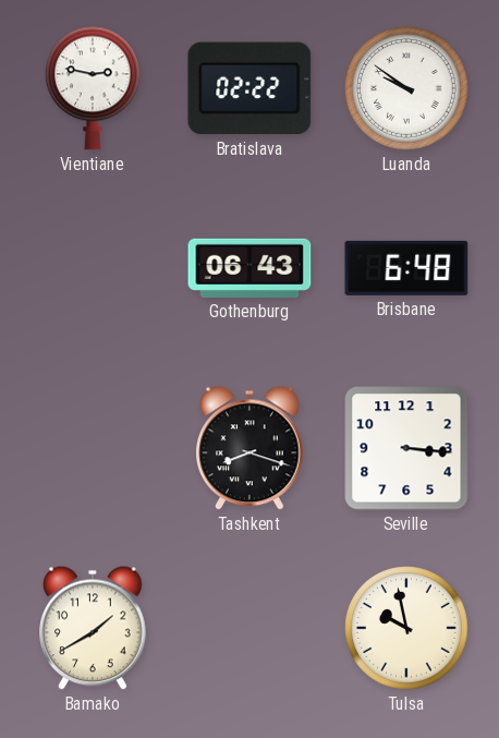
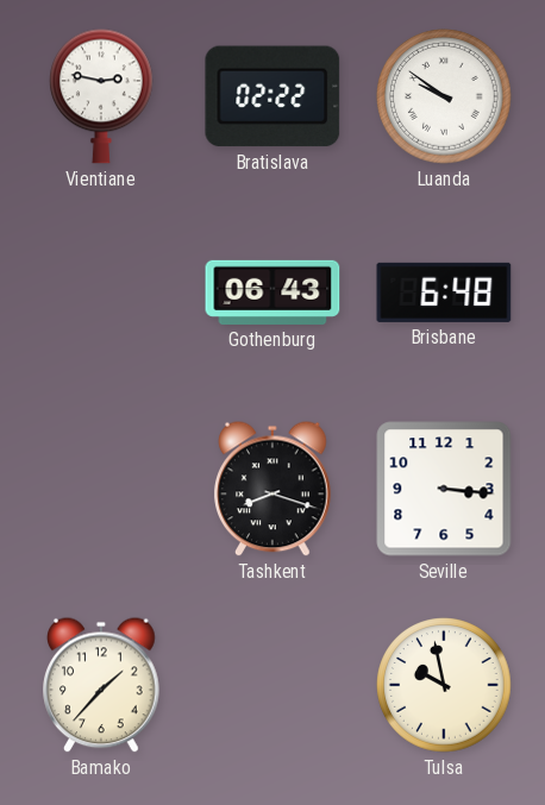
Bamako: 1:40 -> 1:37
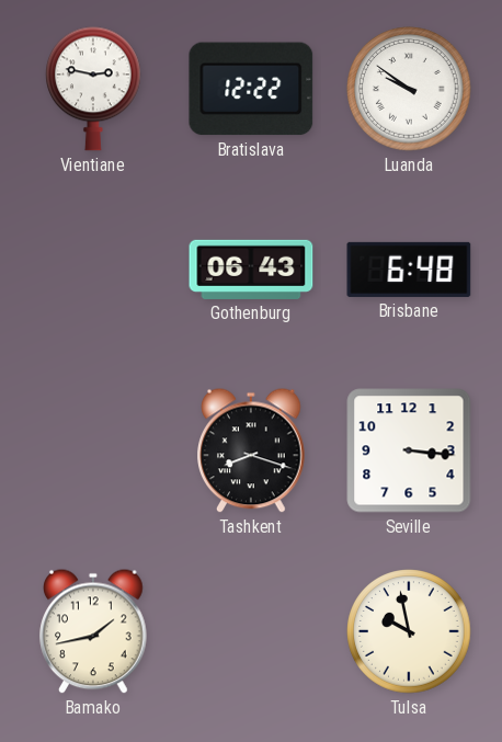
Bratislava: 02:22 -> 12:22
Bamako: 1:37 -> 1:43
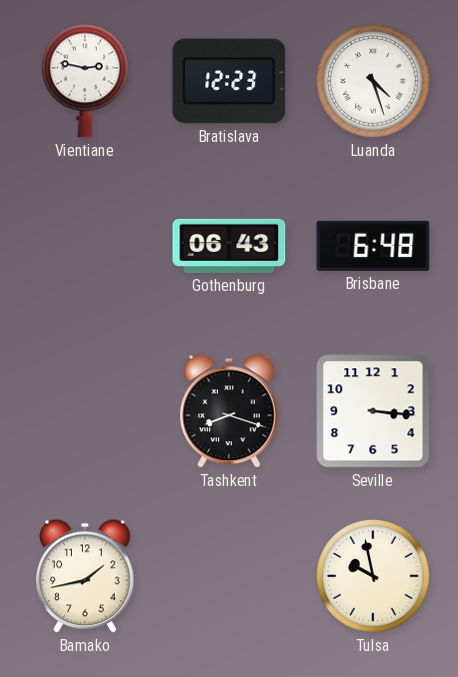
Bratislava: 12:22 -> 12:23
Luanda: 9:51 -> 4:27
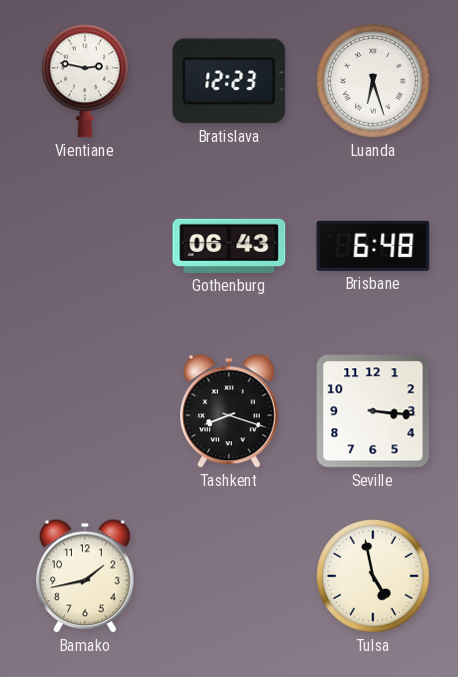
Luanda: 4:27 -> 6:27
Tulsa: 9:58 -> 4:58
